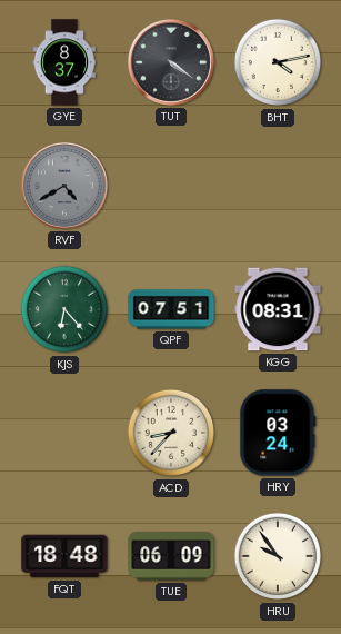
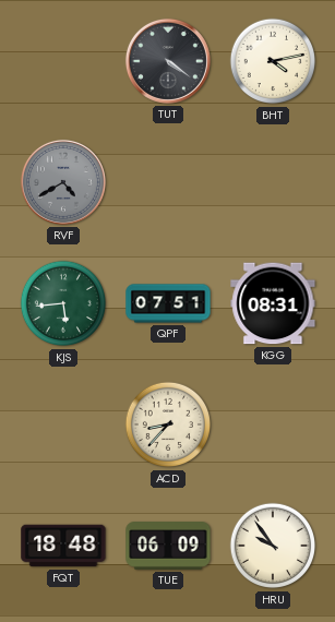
GYE: 8:37 -> none
KJS: 6:23 -> 5:44
HRY: 03:24 -> none
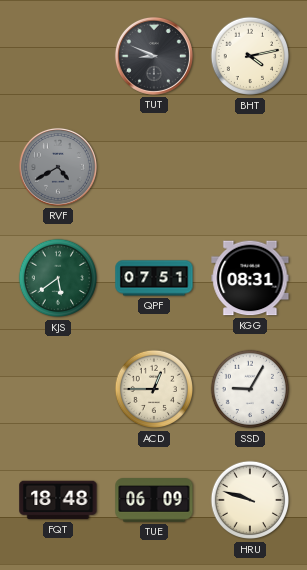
TUT: 4:21 -> 8:49
KJS: 5:44 -> 5:39
ACD: 8:37 -> 12:45
SSD: none -> 9:05
HRU: 9:54 -> 9:48
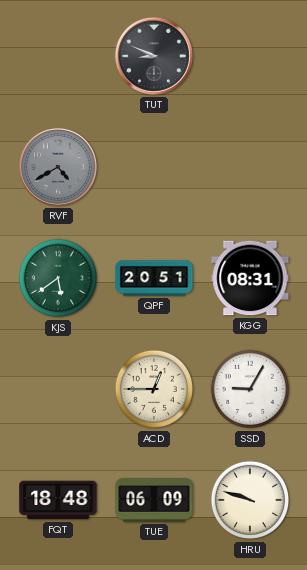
BHT: 4:13 -> none
QPF: 07:51 -> 20:51
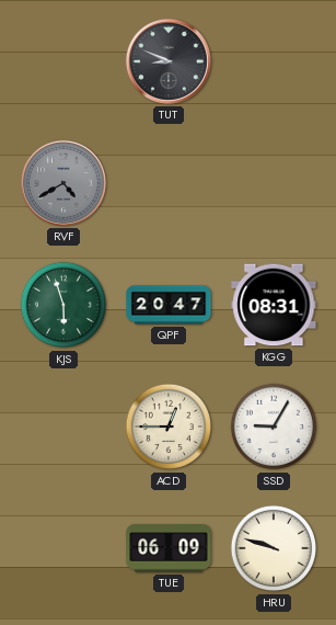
KJS: 5:39 -> 5:57
QPF: 20:51 -> 20:47
FQT: 18:48 -> none
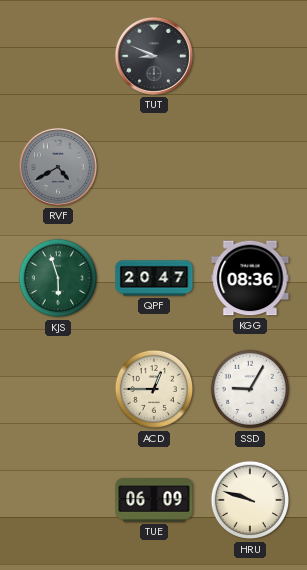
KGG: 08:31 -> 08:36
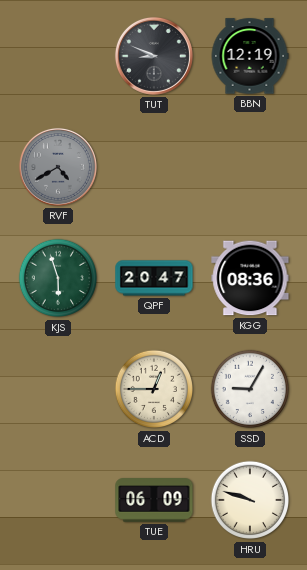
BBN: none -> 12:19
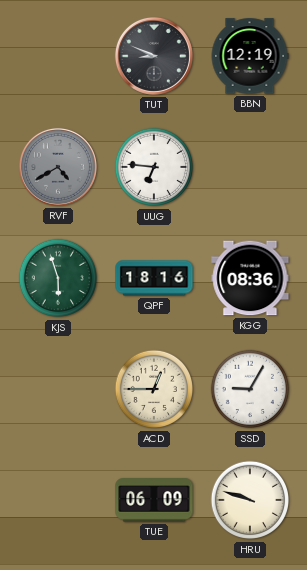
UUG: none -> 6:46
QPF: 20:47 -> 18:16
